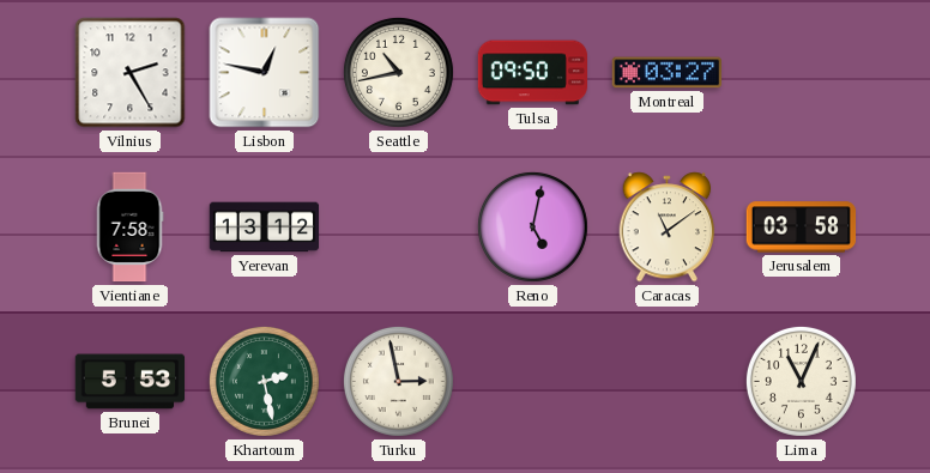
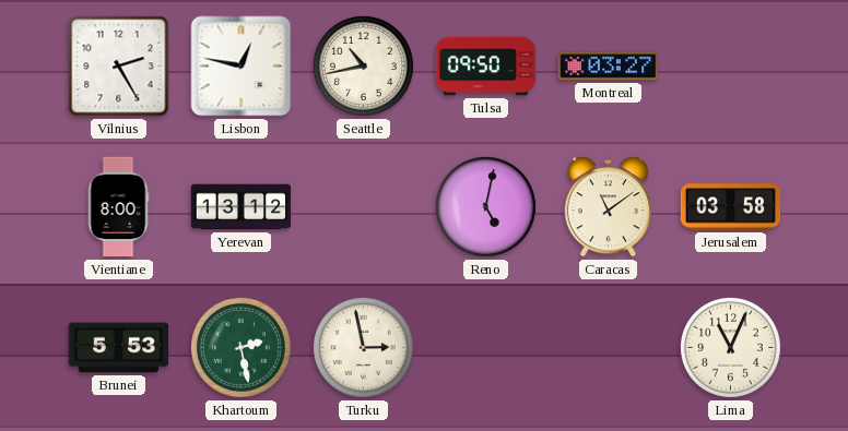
Vientiane: 7:58 -> 8:00
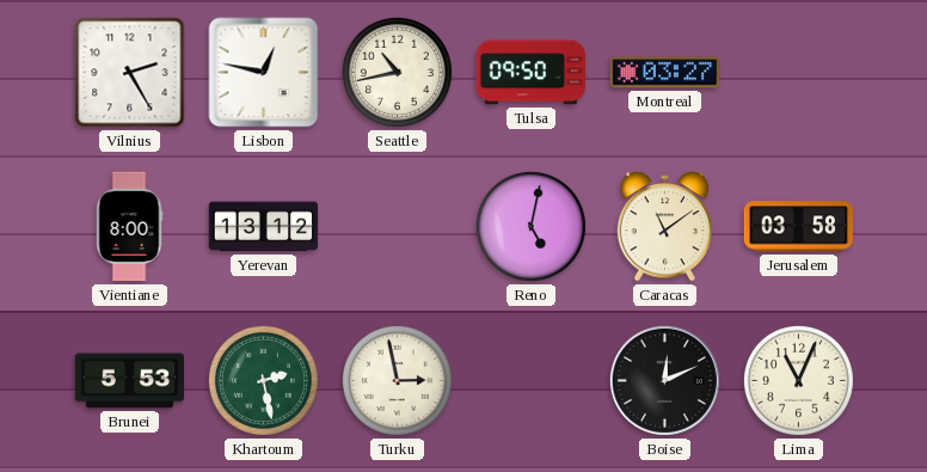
Boise: none -> 12:11
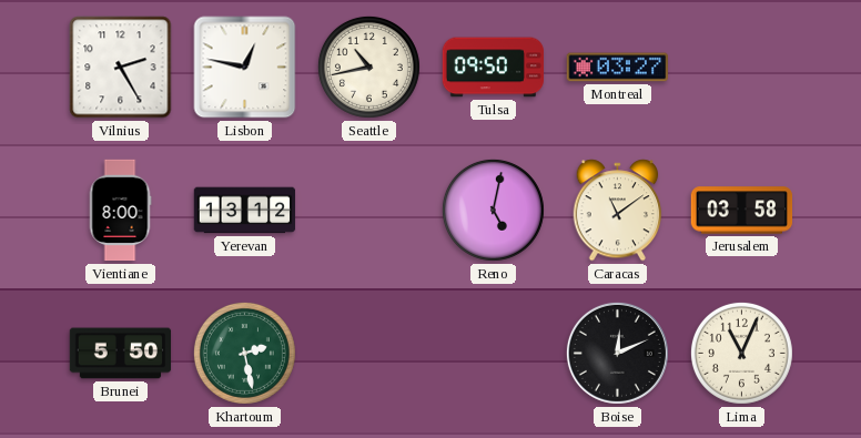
Brunei: 5:53 -> 5:50
Turku: 2:58 -> none
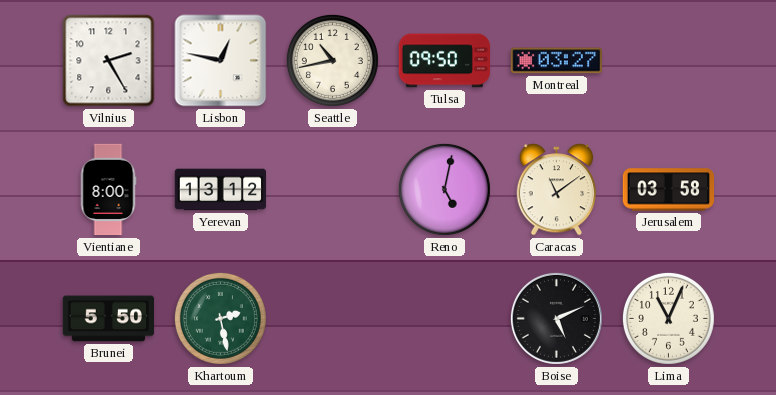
Boise: 12:11 -> 5:11
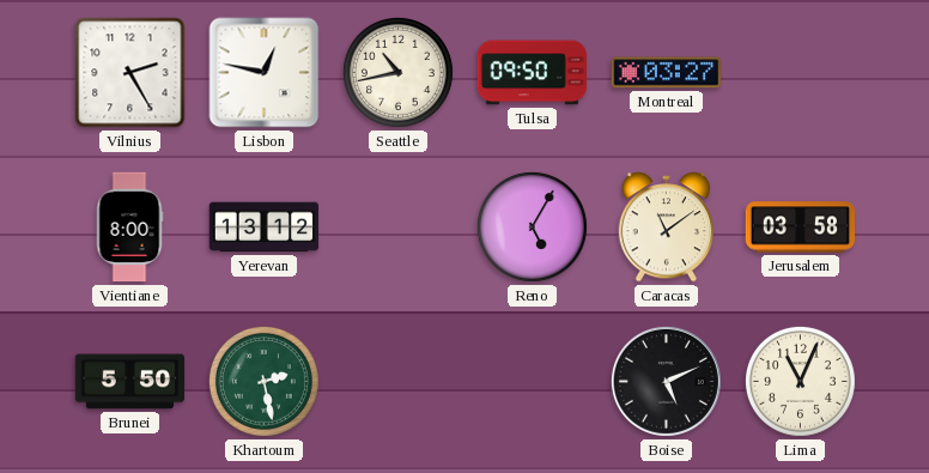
Reno: 5:02 -> 5:05
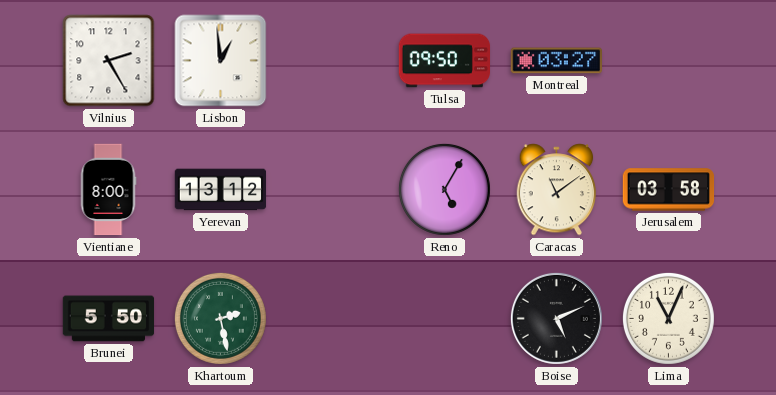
Lisbon: 12:47 -> 12:59
Seattle: 10:43 -> none
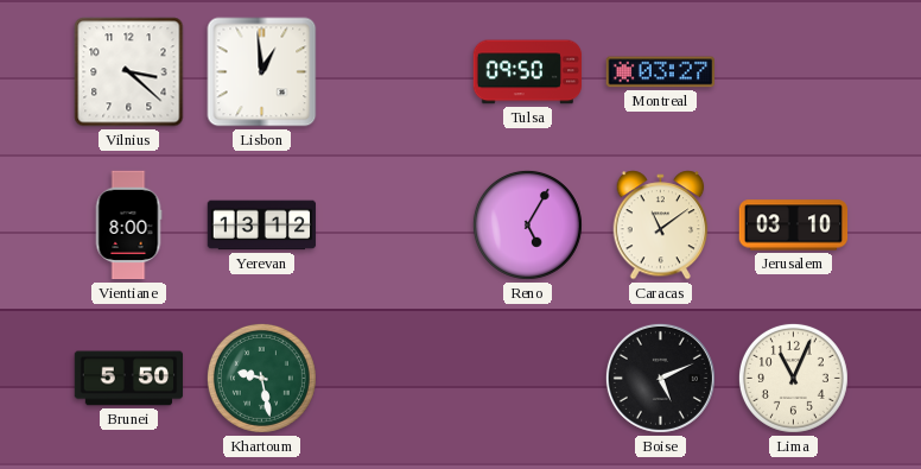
Vilnius: 2:25 -> 3:22
Jerusalem: 03:58 -> 03:10
Khartoum: 2:28 -> 9:28
